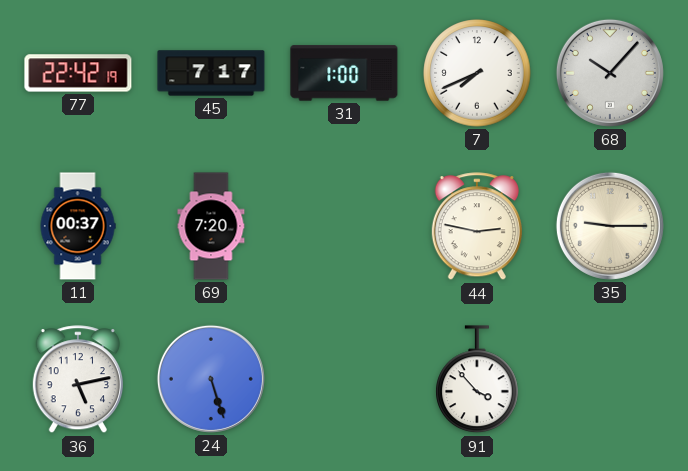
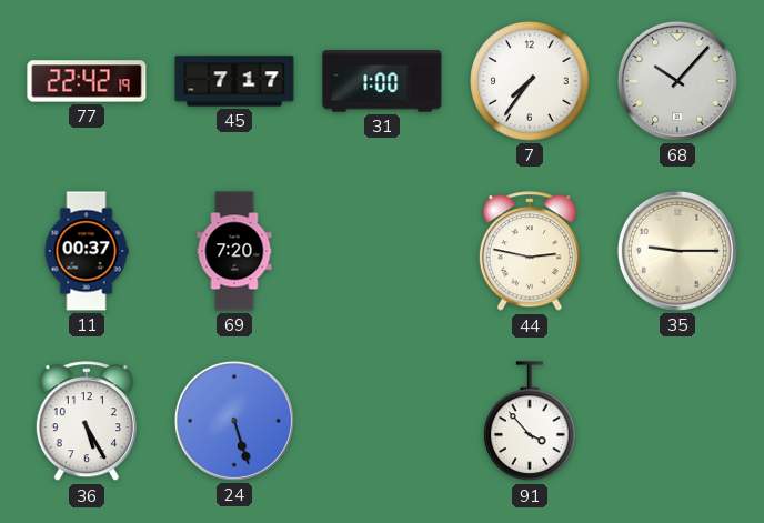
7: 7:41 -> 7:36
36: 5:13 -> 5:25
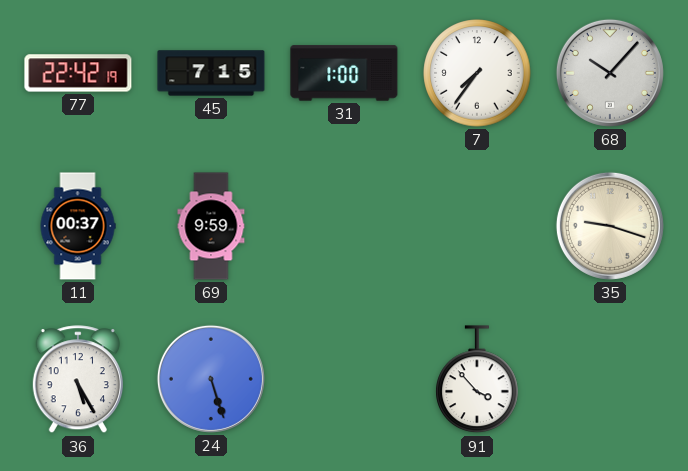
45: 7:17 -> 7:15
69: 7:20 -> 9:59
44: 2:47 -> none
35: 9:15 -> 9:18
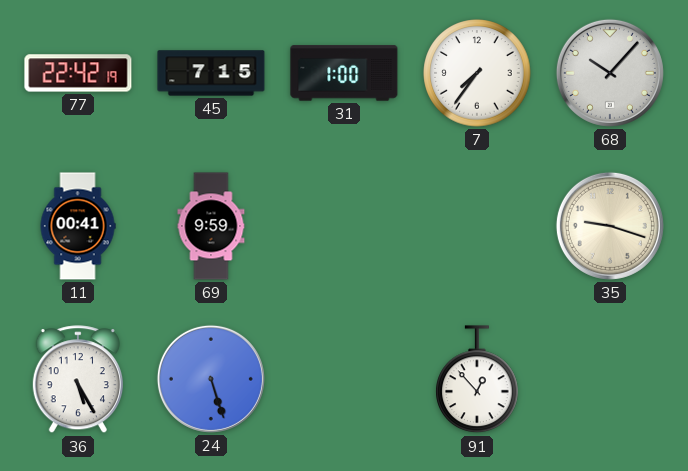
11: 00:37 -> 00:41
91: 3:53 -> 12:53
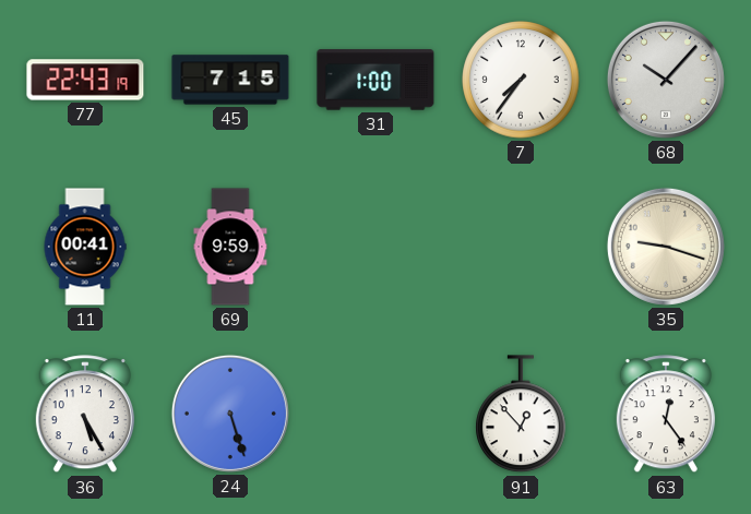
77: 22:42 -> 22:43
63: none -> 12:24
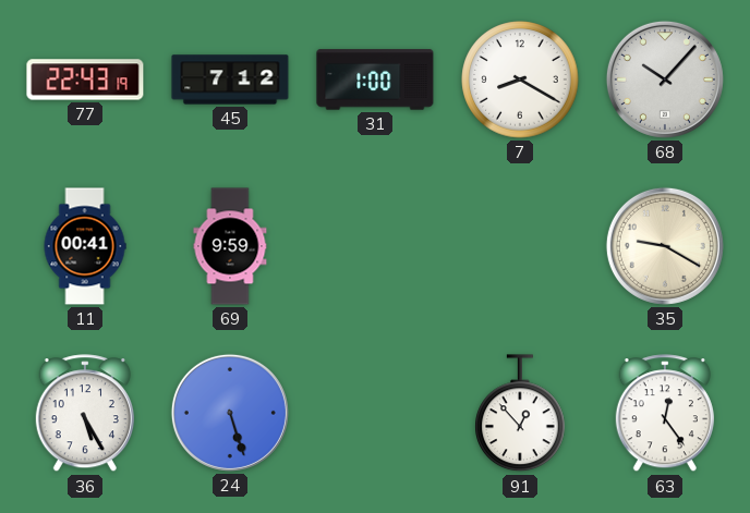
45: 7:15 -> 7:12
7: 7:36 -> 8:20
35: 9:18 -> 9:20
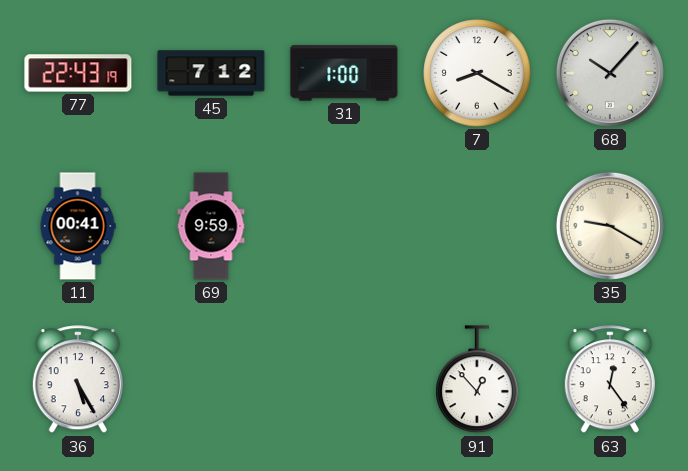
24: 5:27 -> none
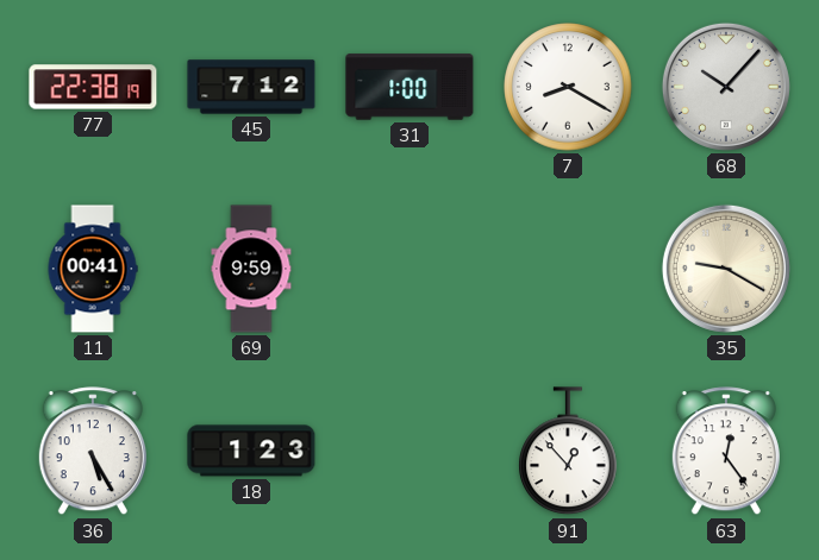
77: 22:43 -> 22:38
18: none -> 1:23
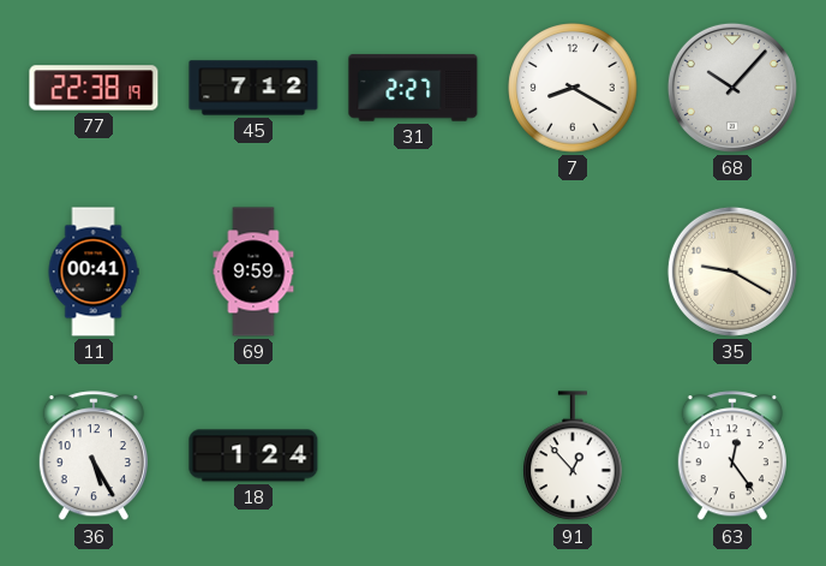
31: 1:00 -> 2:27
18: 1:23 -> 1:24
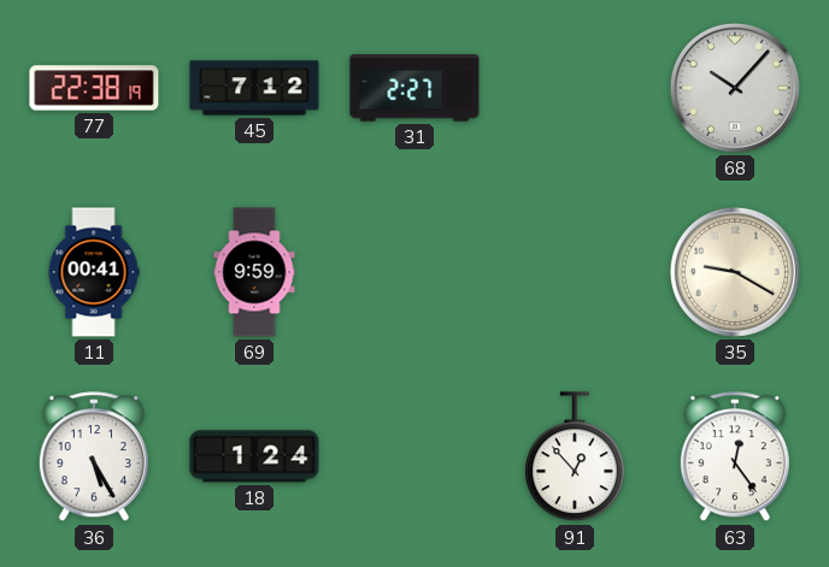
7: 8:20 -> none
